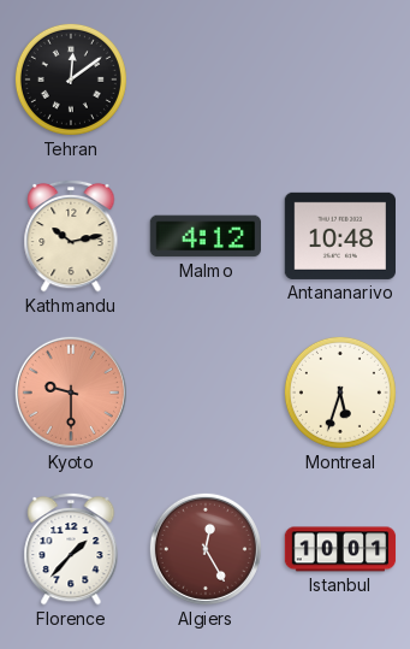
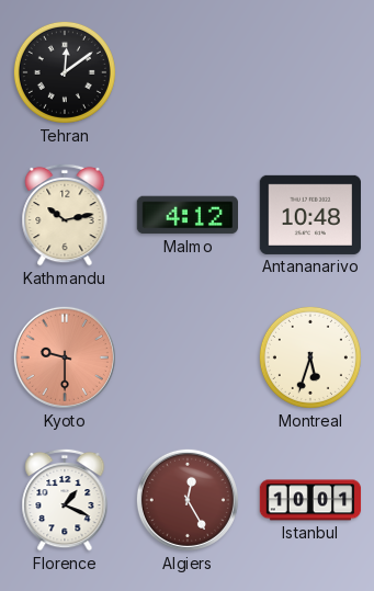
Florence: 1:37 -> 1:19
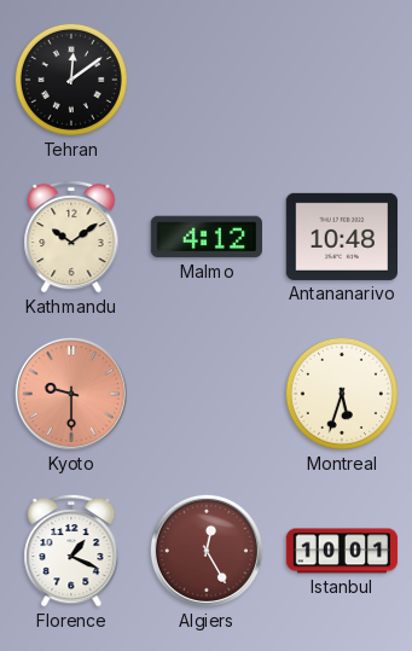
Kathmandu: 10:13 -> 10:09
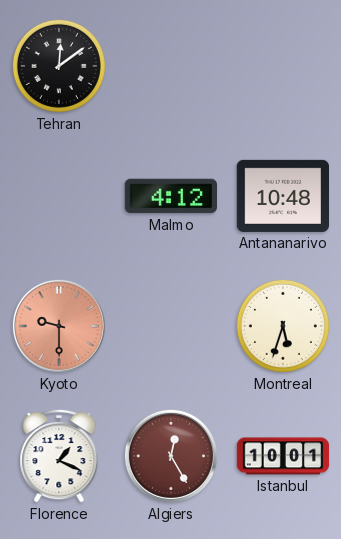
Kathmandu: 10:09 -> none
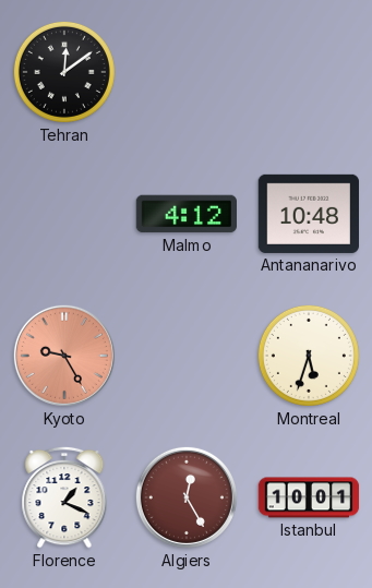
Kyoto: 9:30 -> 9:25
